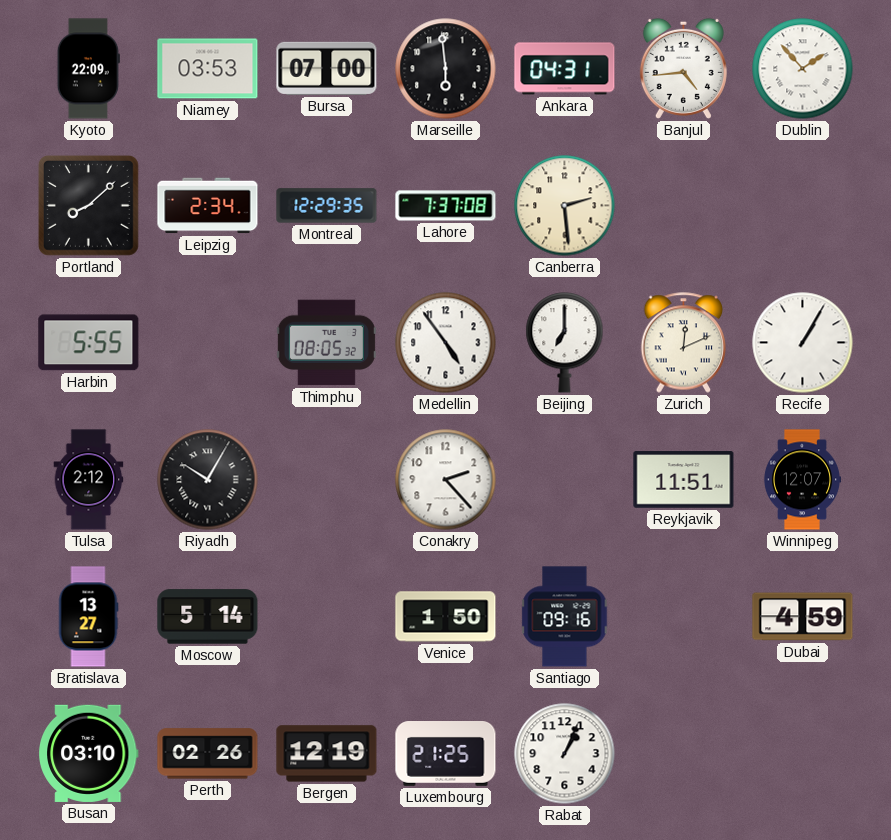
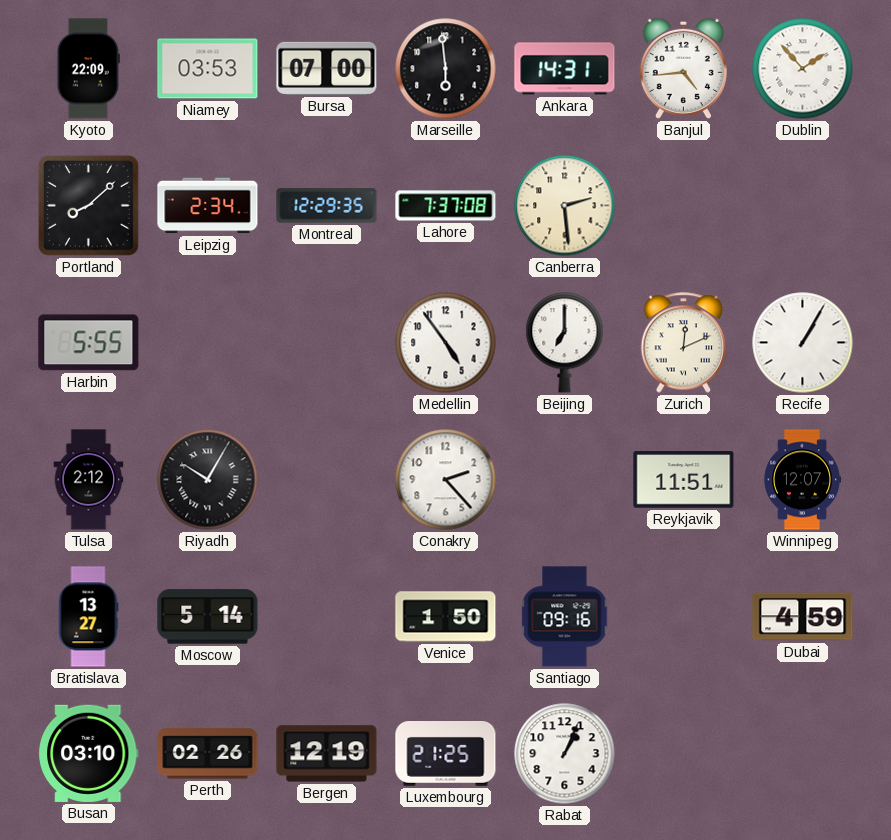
Ankara: 04:31 -> 14:31
Thimphu: 08:05 -> none
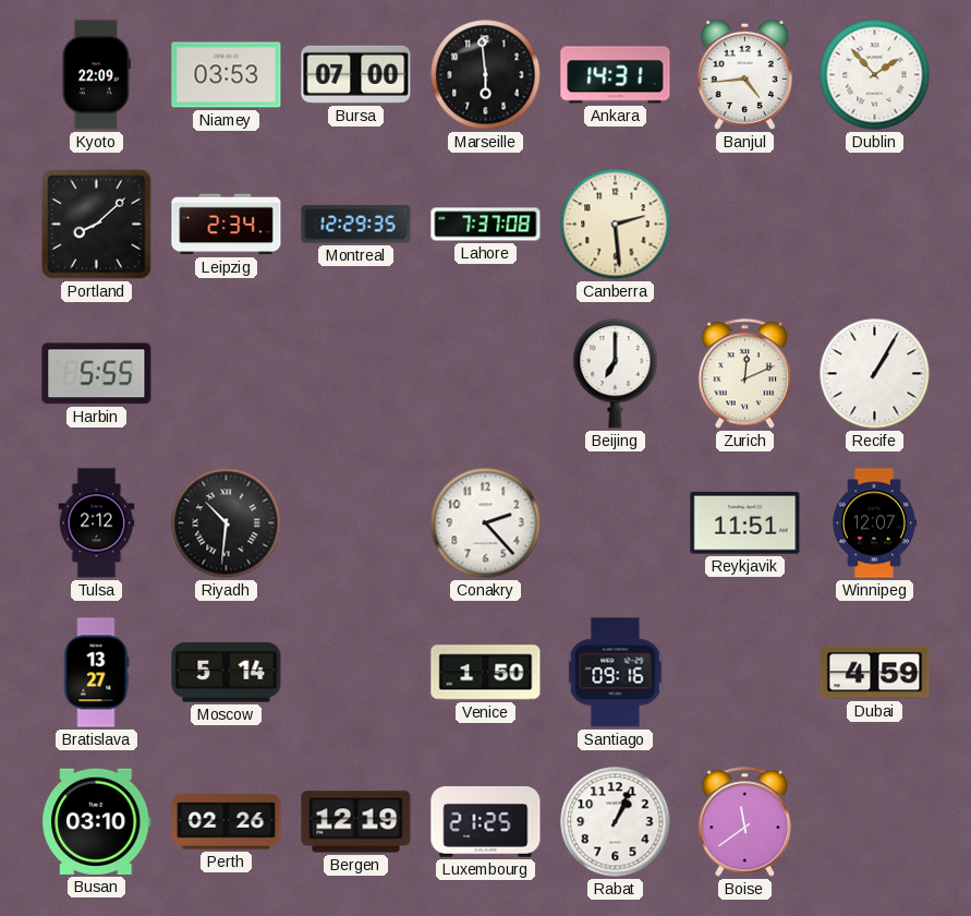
Medellin: 4:54 -> none
Riyadh: 10:05 -> 10:31
Boise: none -> 11:39
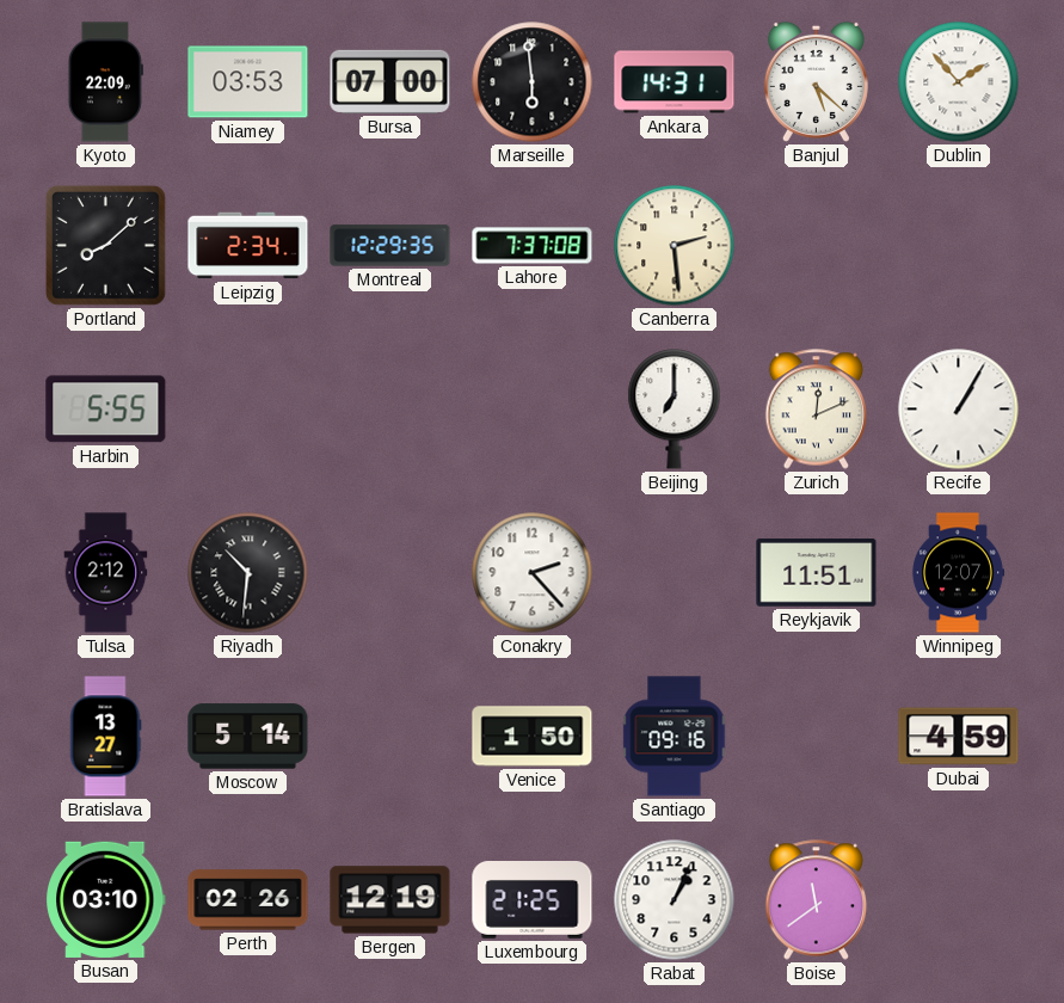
Banjul: 4:44 -> 5:22
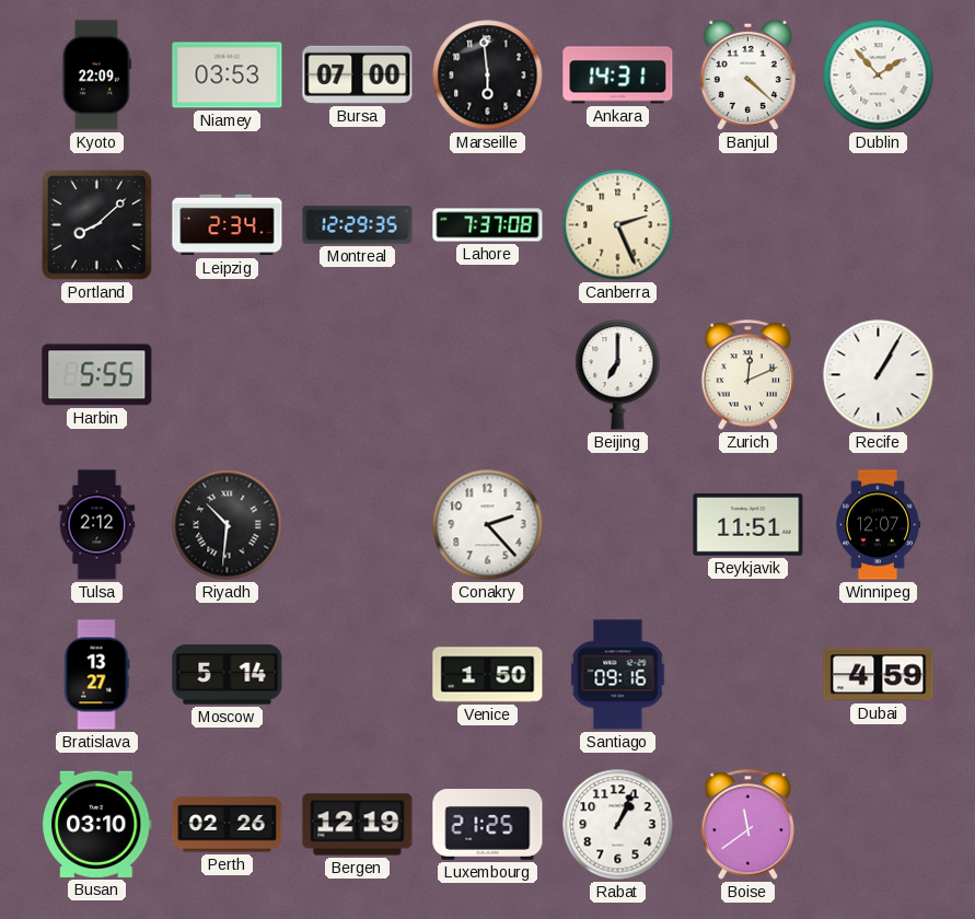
Banjul: 5:22 -> 4:22
Canberra: 2:29 -> 2:26
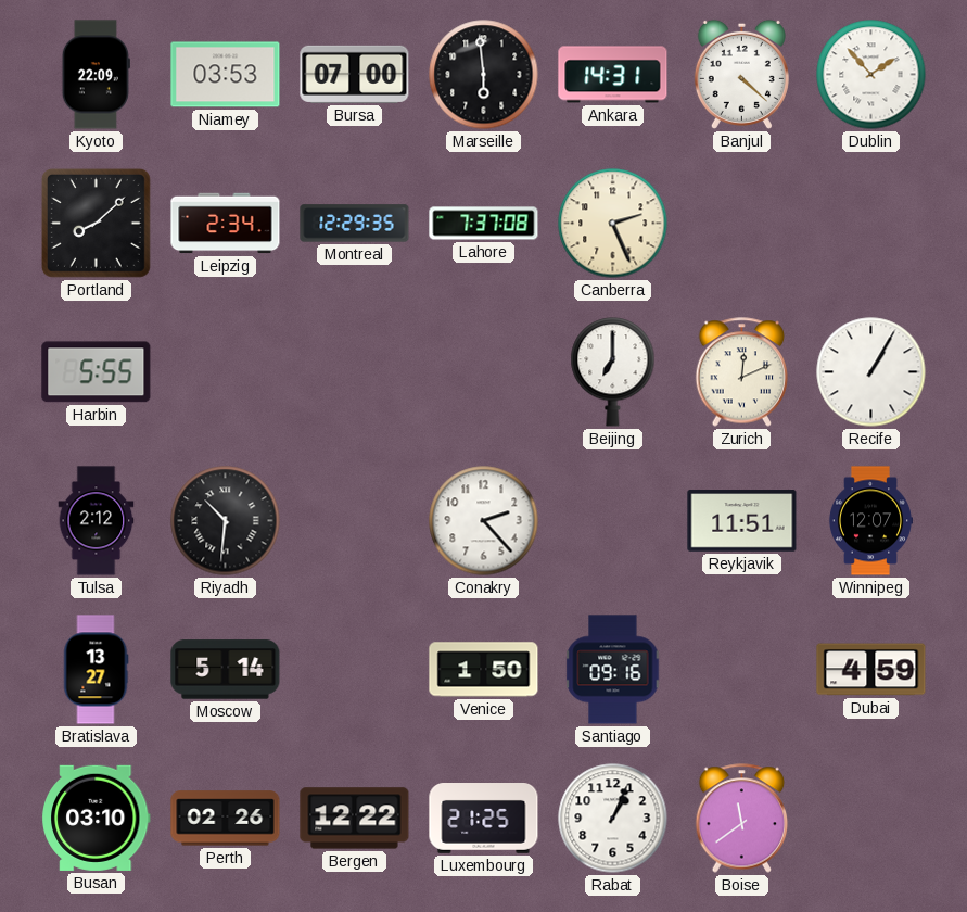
Bergen: 12:19 -> 12:22
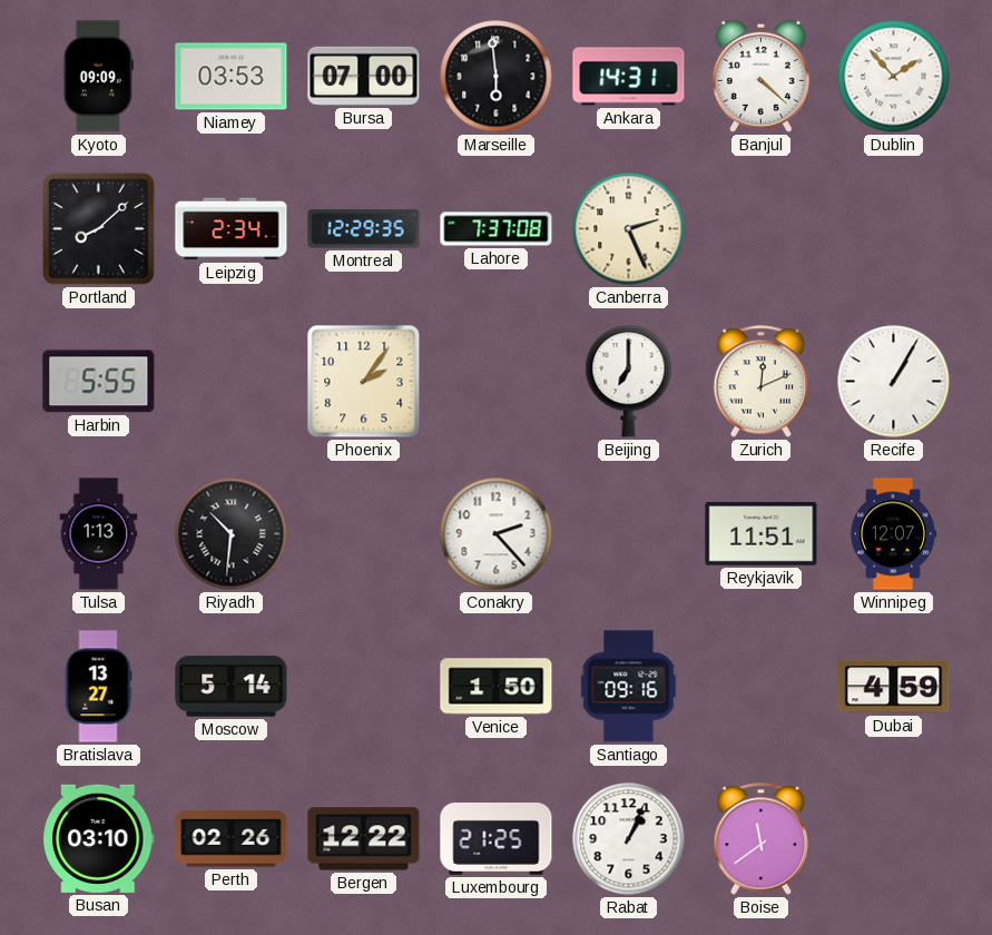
Kyoto: 22:09 -> 09:09
Phoenix: none -> 2:06
Tulsa: 2:12 -> 1:13
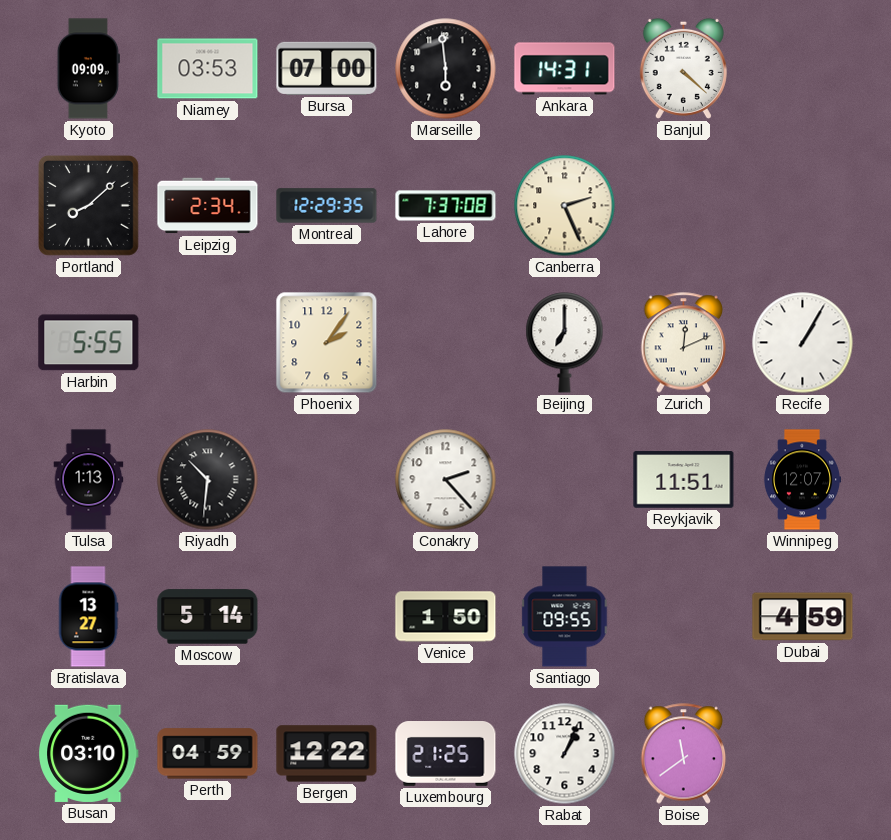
Dublin: 1:53 -> none
Santiago: 09:16 -> 09:55
Perth: 02:26 -> 04:59
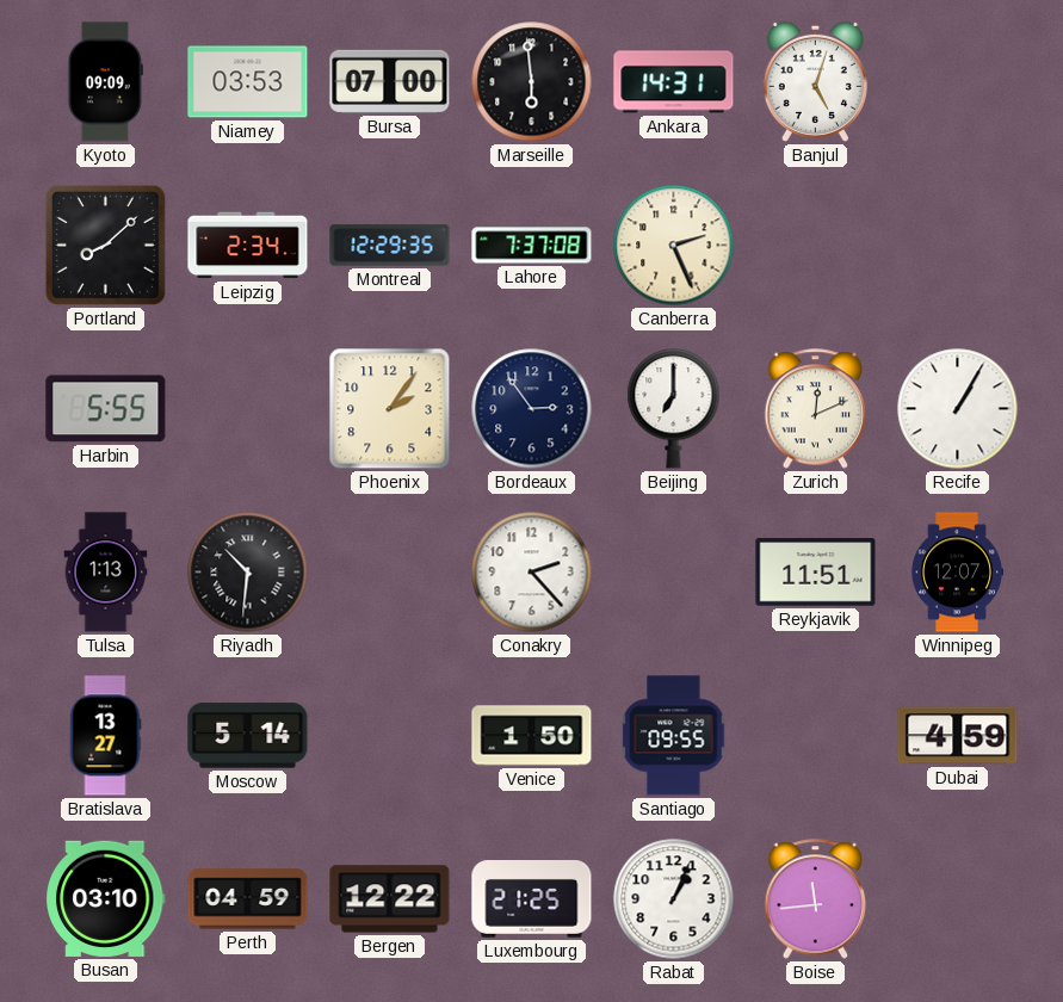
Banjul: 4:22 -> 5:03
Bordeaux: none -> 2:54
Boise: 11:39 -> 11:44
